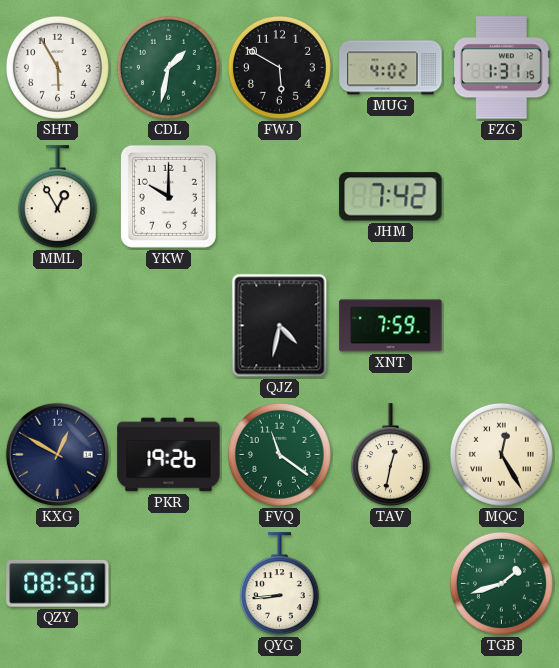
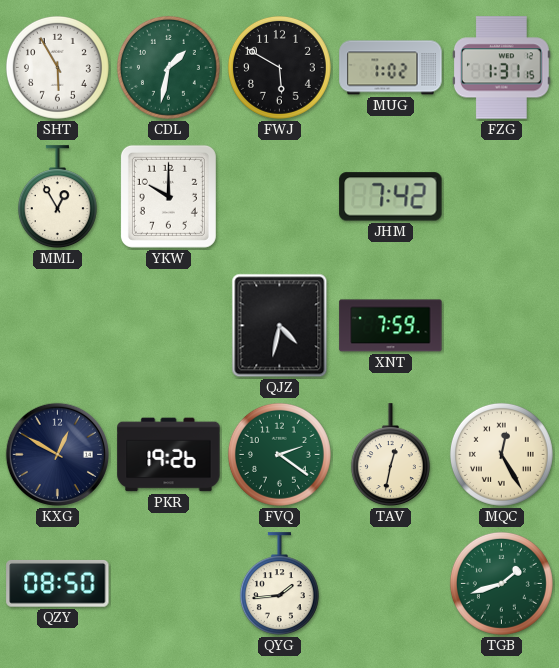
MUG: 4:02 -> 1:02
FVQ: 11:21 -> 2:21
QYG: 8:44 -> 1:44
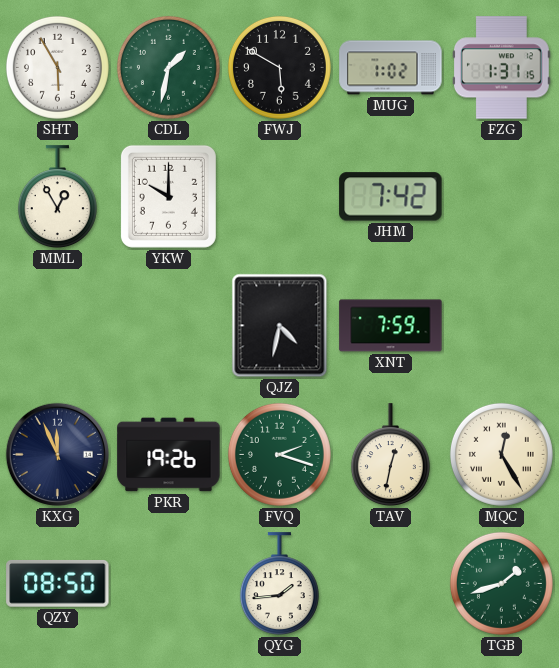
KXG: 12:50 -> 11:56
FVQ: 2:21 -> 2:18
